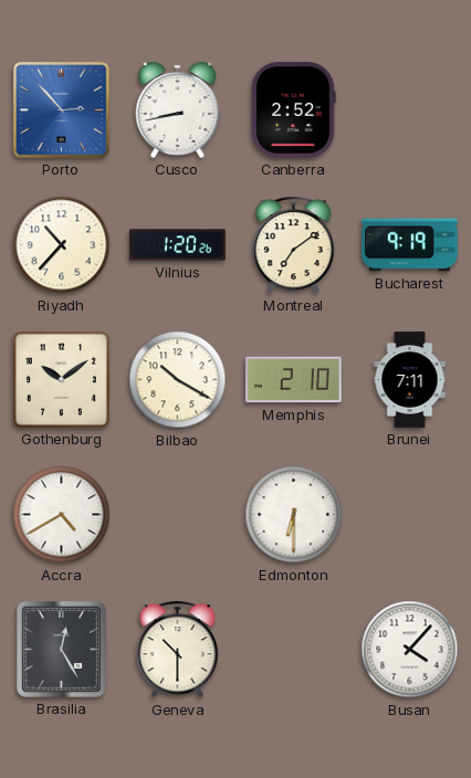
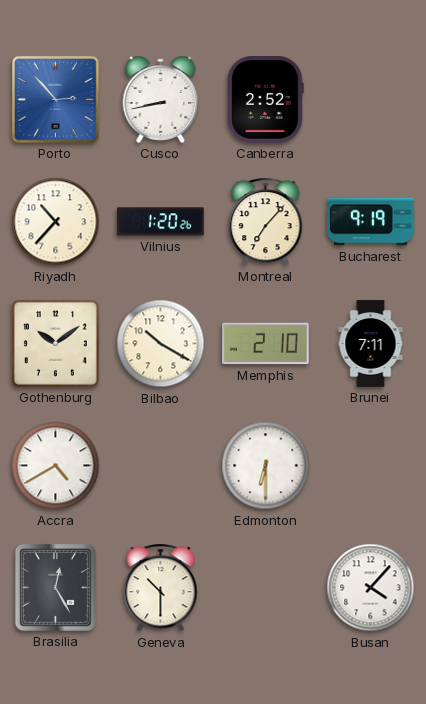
Montreal: 7:09 -> 7:07
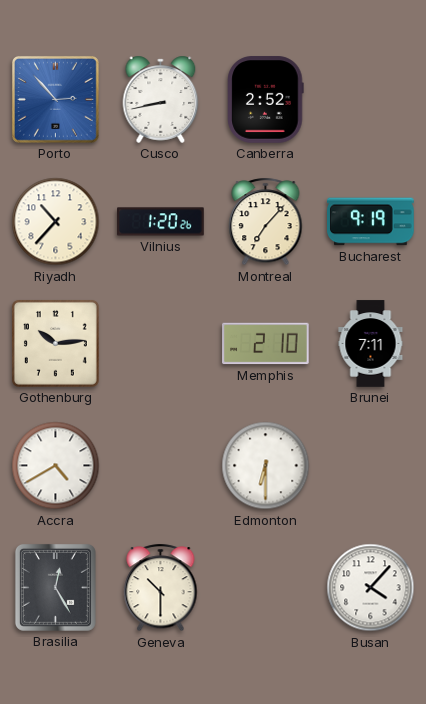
Gothenburg: 10:09 -> 10:14
Bilbao: 10:20 -> none
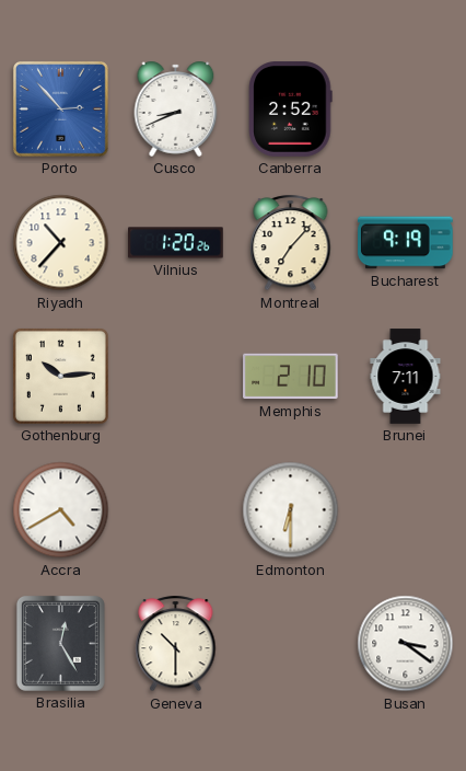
Cusco: 8:43 -> 8:41
Busan: 4:07 -> 3:21
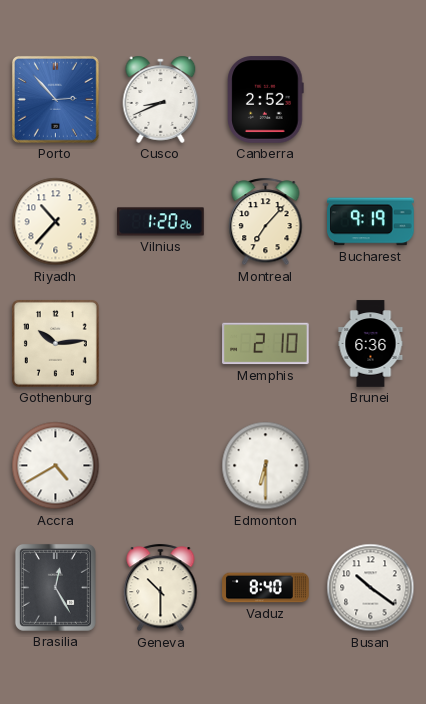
Brunei: 7:11 -> 6:36
Vaduz: none -> 8:40
Busan: 3:21 -> 10:21
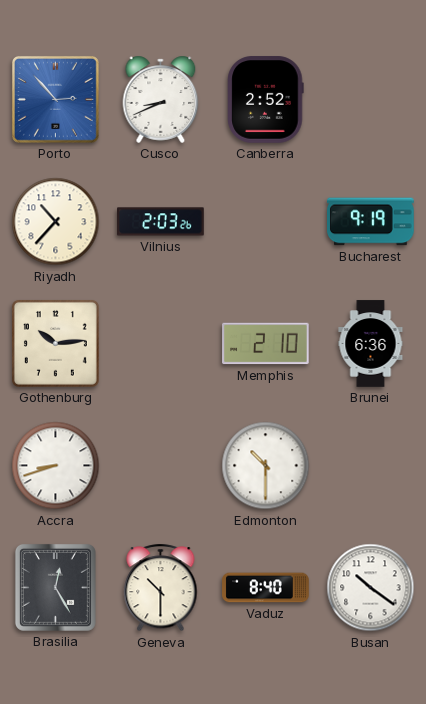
Vilnius: 1:20 -> 2:03
Montreal: 7:07 -> none
Accra: 4:40 -> 8:42
Edmonton: 6:30 -> 10:30
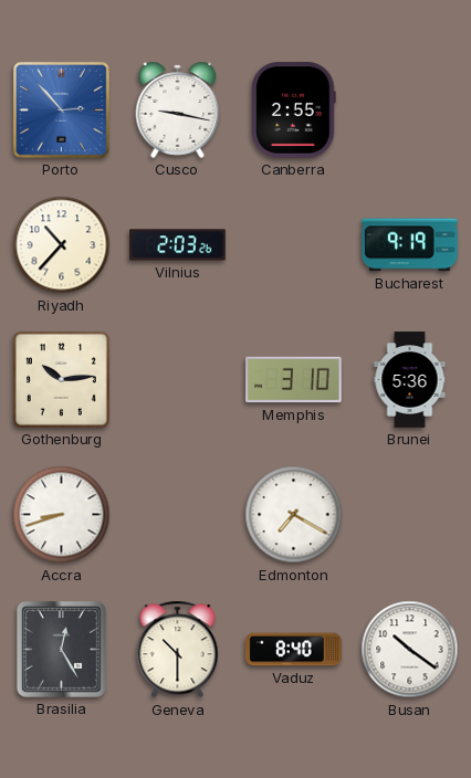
Cusco: 8:41 -> 9:17
Canberra: 2:52 -> 2:55
Memphis: 2:10 -> 3:10
Brunei: 6:36 -> 5:36
Edmonton: 10:30 -> 7:20
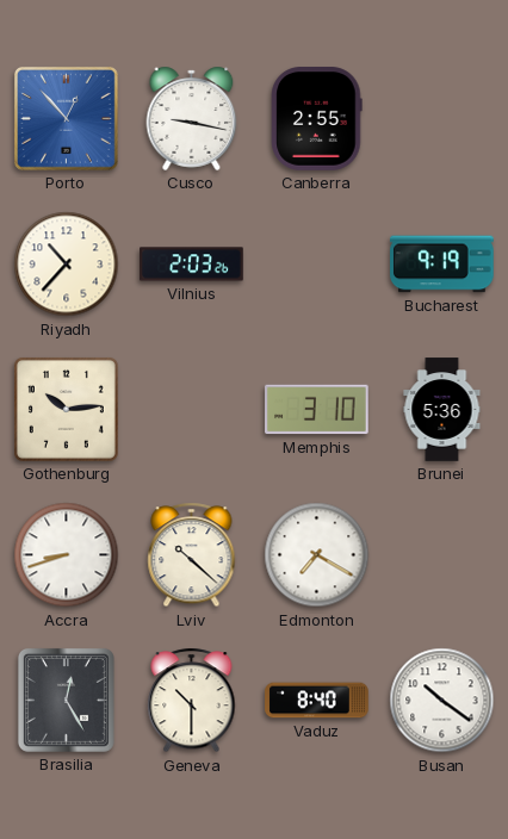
Porto: 2:53 -> 12:53
Lviv: none -> 10:22
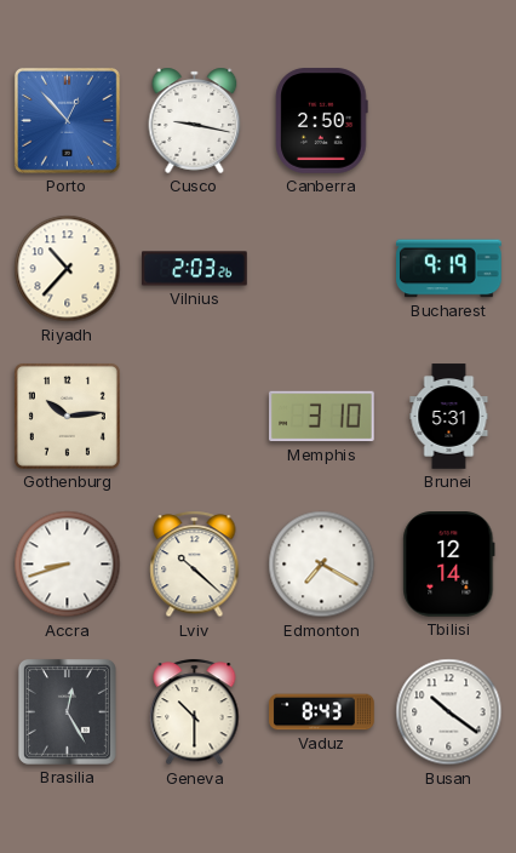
Canberra: 2:55 -> 2:50
Brunei: 5:36 -> 5:31
Tbilisi: none -> 12:14
Vaduz: 8:40 -> 8:43
